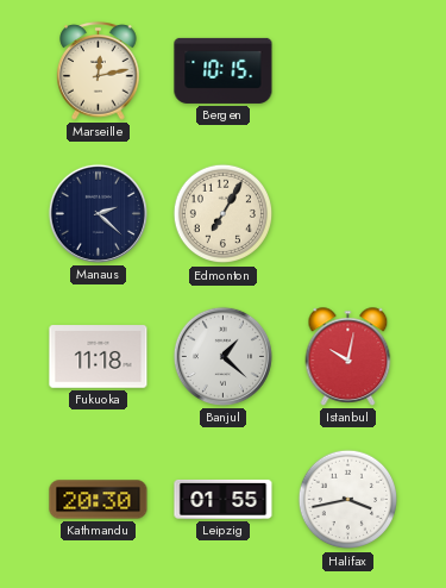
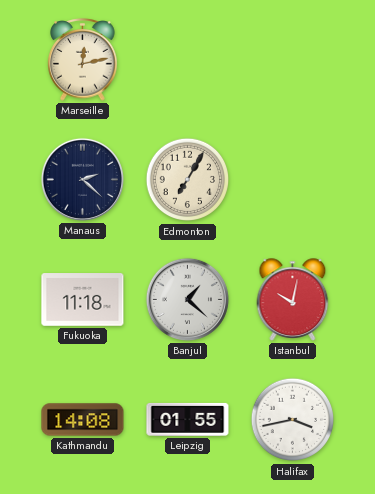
Bergen: 10:15 -> none
Kathmandu: 20:30 -> 14:08
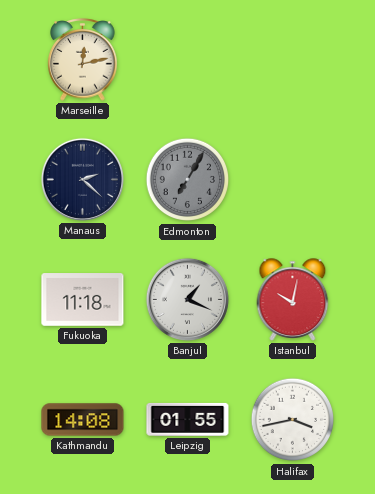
Edmonton dial: cream -> grey
Banjul: 1:22 -> 1:19
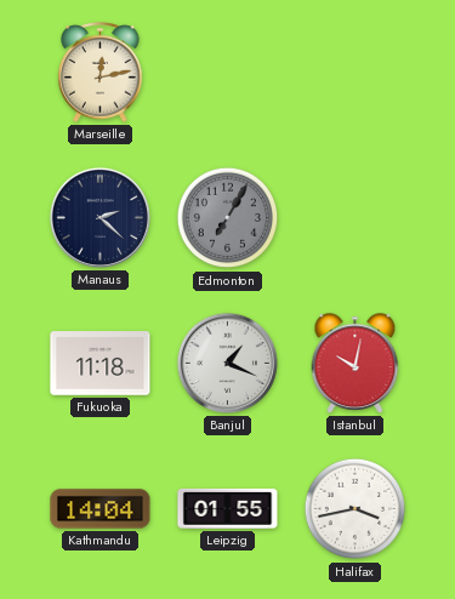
Kathmandu: 14:08 -> 14:04
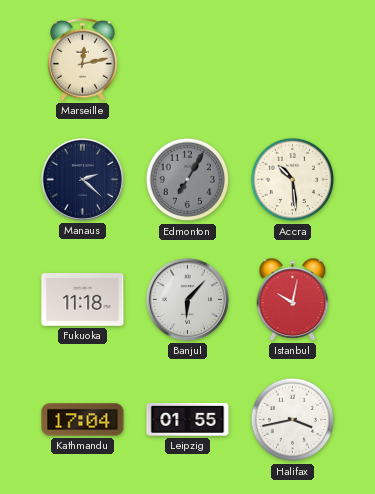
Accra: none -> 10:29
Banjul: 1:19 -> 6:07
Kathmandu: 14:04 -> 17:04
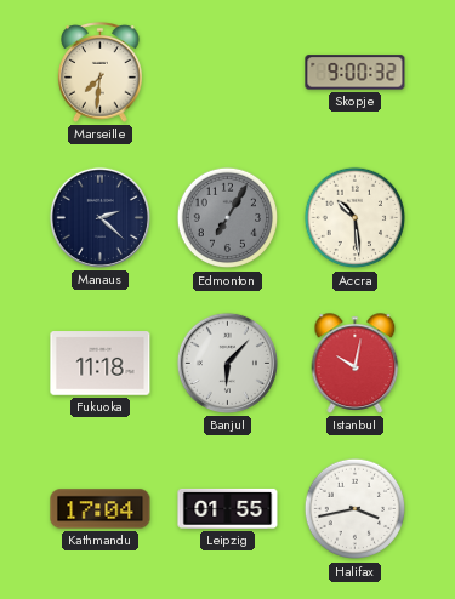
Marseille: 12:13 -> 7:31
Skopje: none -> 9:00
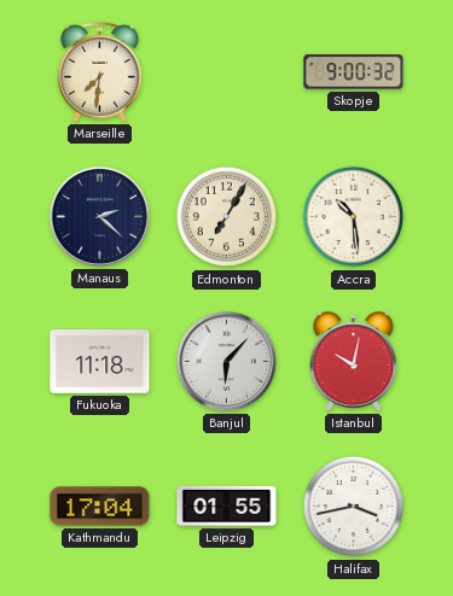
Edmonton dial: grey -> cream
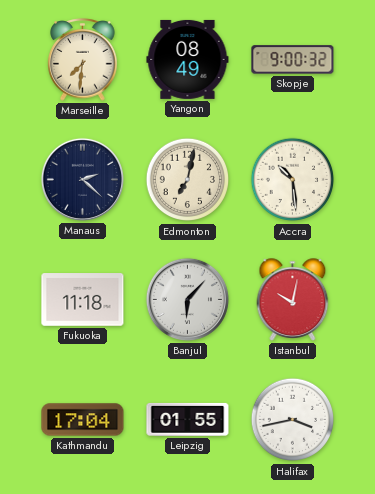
Yangon: none -> 08:49
Edmonton: 7:05 -> 7:02
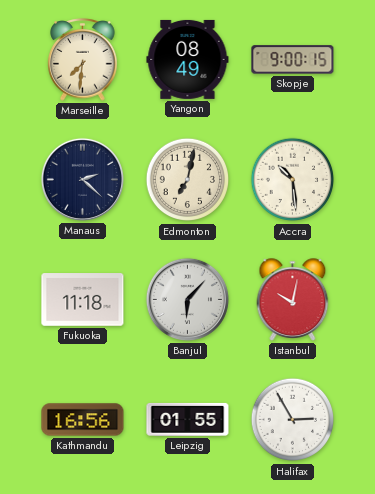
Skopje: 9:00:32 -> 9:00:15
Kathmandu: 17:04 -> 16:56
Halifax: 3:43 -> 2:55
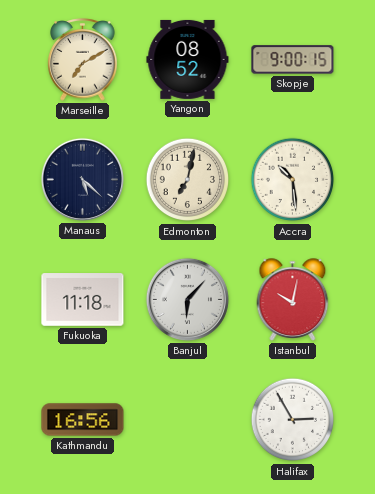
Marseille: 7:31 -> 7:10
Yangon: 08:49 -> 08:52
Manaus: 2:22 -> 5:22
Leipzig: 01:55 -> none
